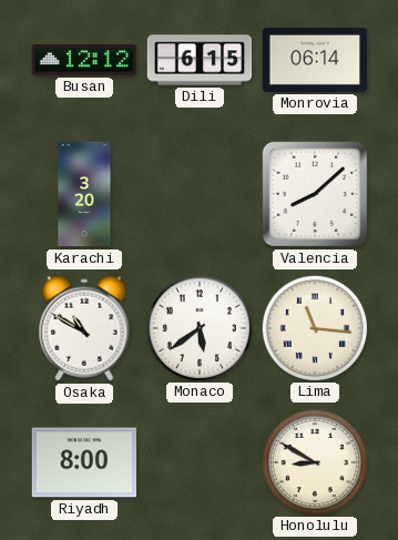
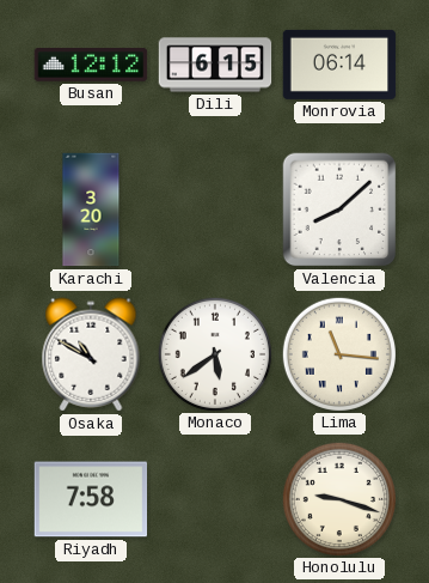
Riyadh: 8:00 -> 7:58
Honolulu: 8:50 -> 9:18
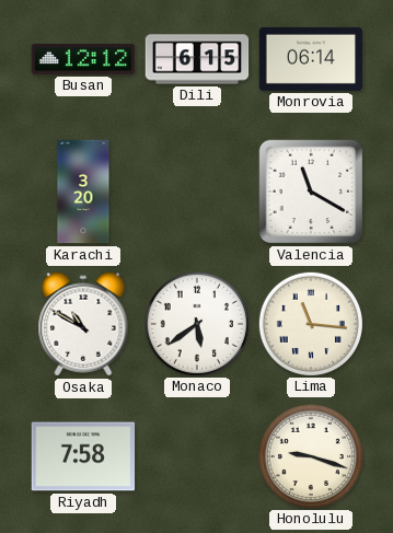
Valencia: 8:08 -> 11:20
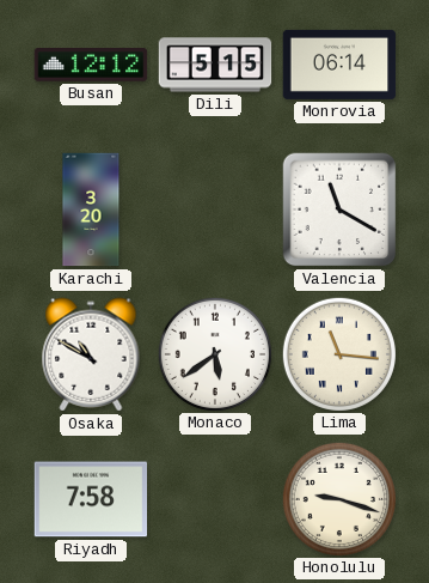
Dili: 6:15 -> 5:15
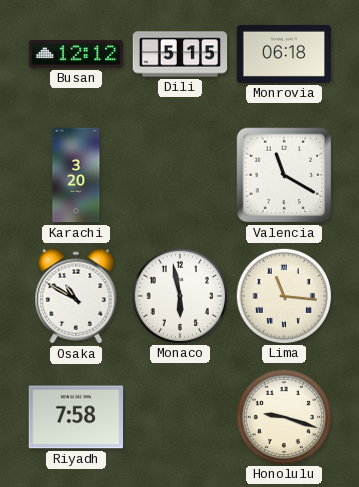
Monrovia: 06:14 -> 06:18
Monaco: 5:39 -> 5:58
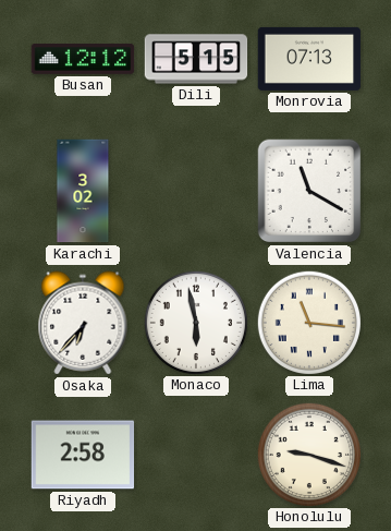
Monrovia: 06:18 -> 07:13
Karachi: 3:20 -> 3:02
Osaka: 10:50 -> 6:37
Riyadh: 7:58 -> 2:58
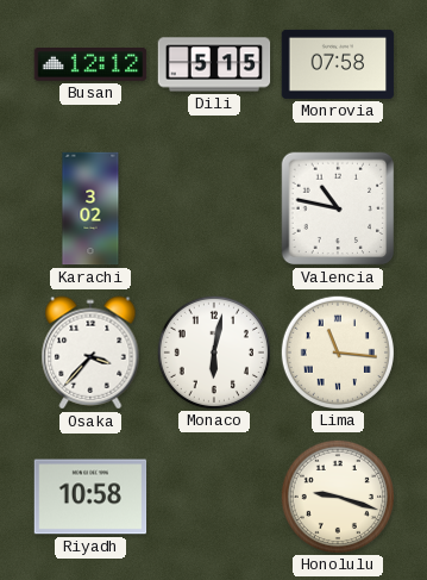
Monrovia: 07:13 -> 07:58
Valencia: 11:20 -> 10:47
Osaka: 6:37 -> 3:37
Monaco: 5:58 -> 6:02
Riyadh: 2:58 -> 10:58
